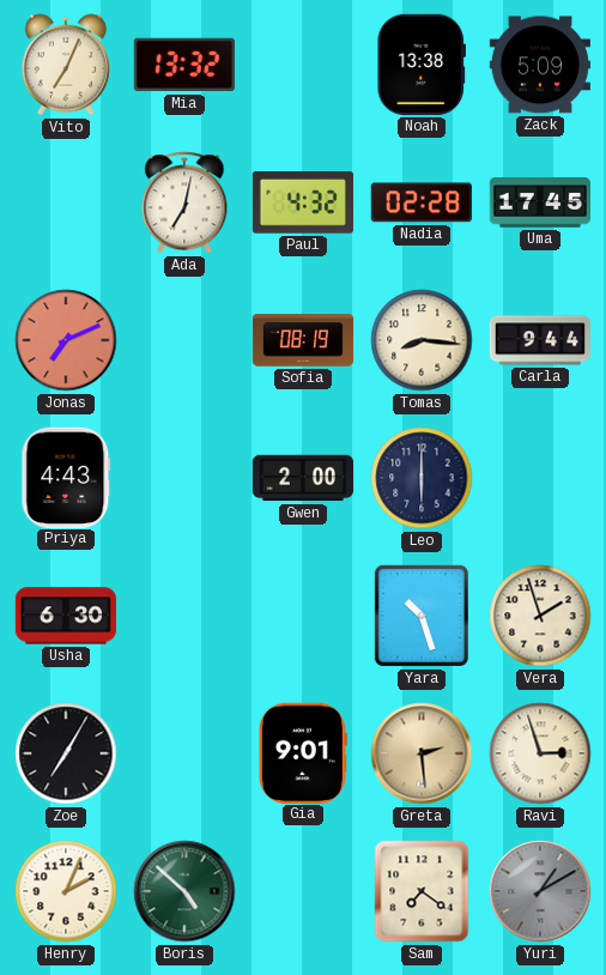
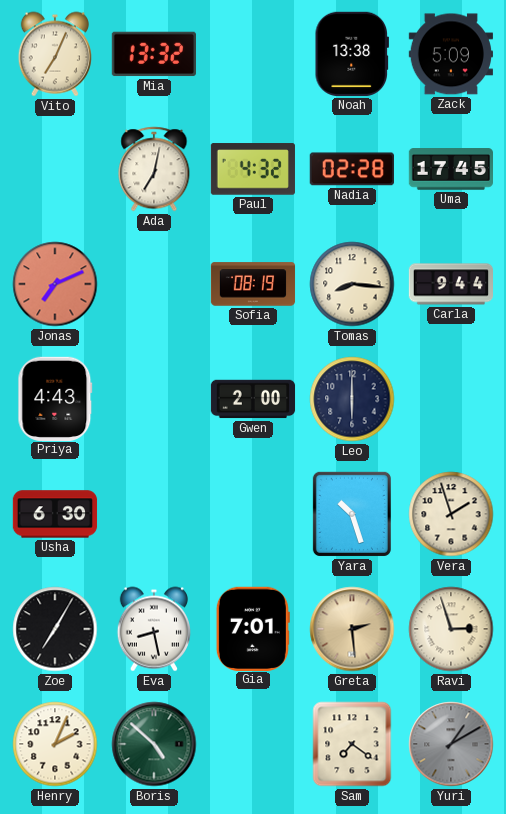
Eva: none -> 8:28
Gia: 9:01 -> 7:01
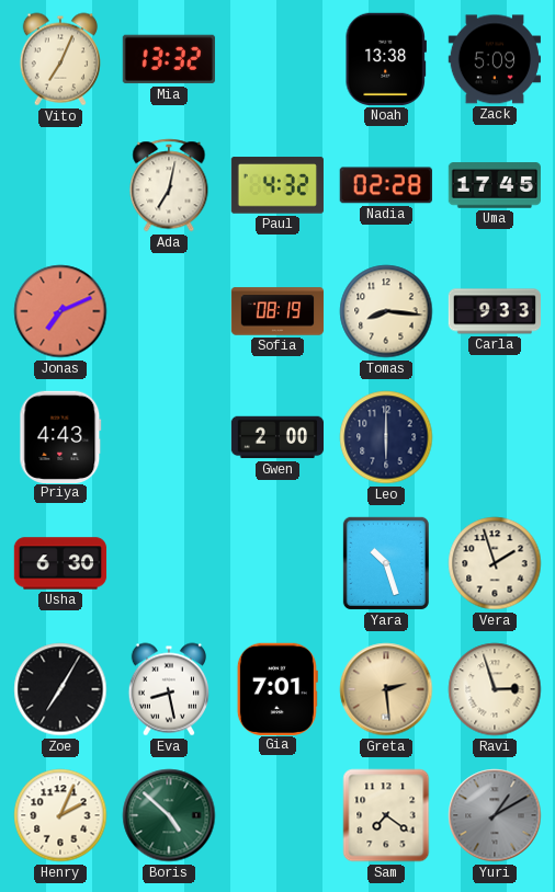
Carla: 9:44 -> 9:33
